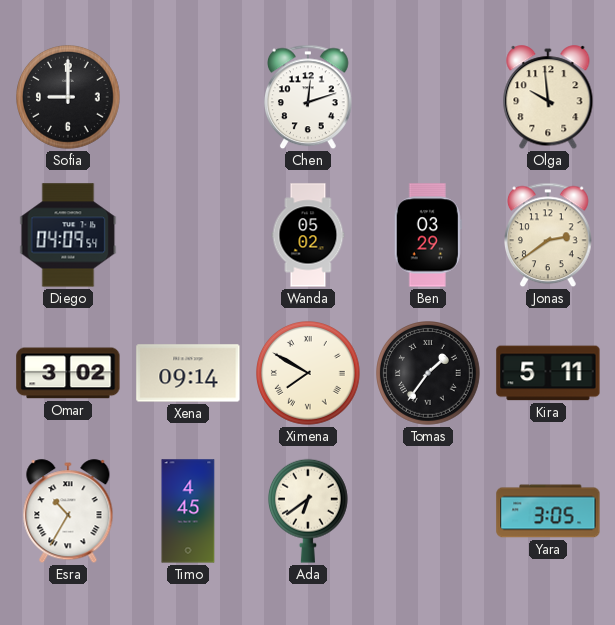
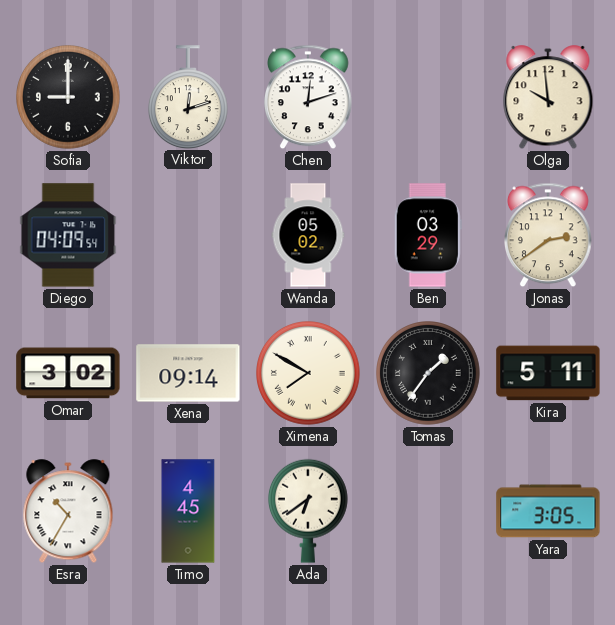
Viktor: none -> 12:12
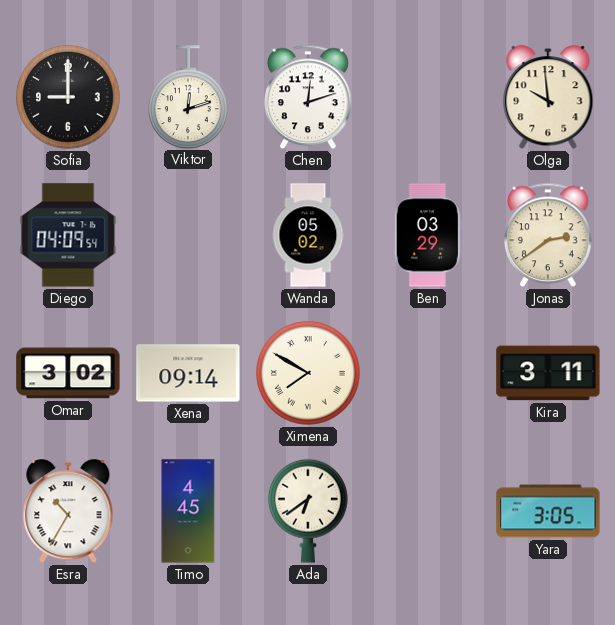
Tomas: 1:36 -> none
Kira: 5:11 -> 3:11
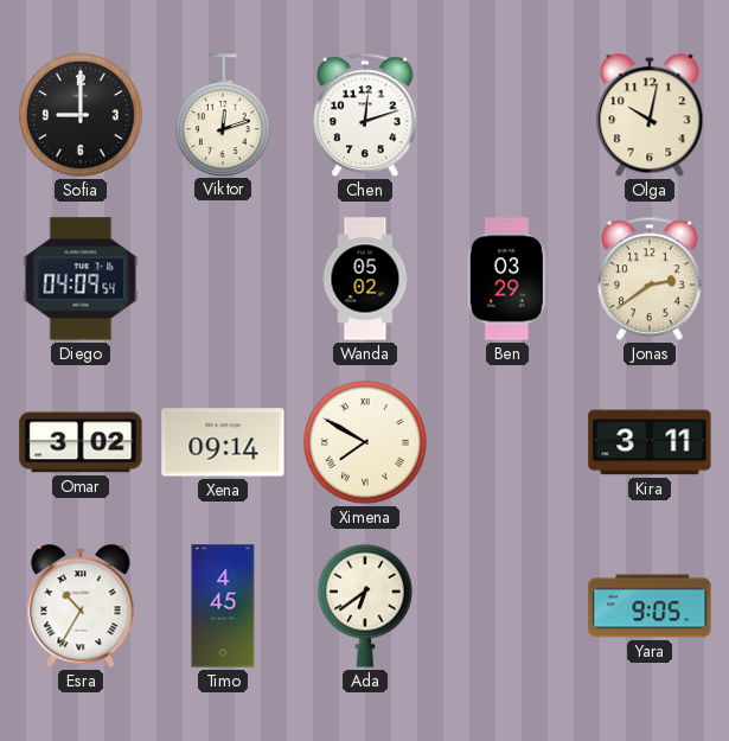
Olga: 9:59 -> 10:02
Yara: 3:05 -> 9:05
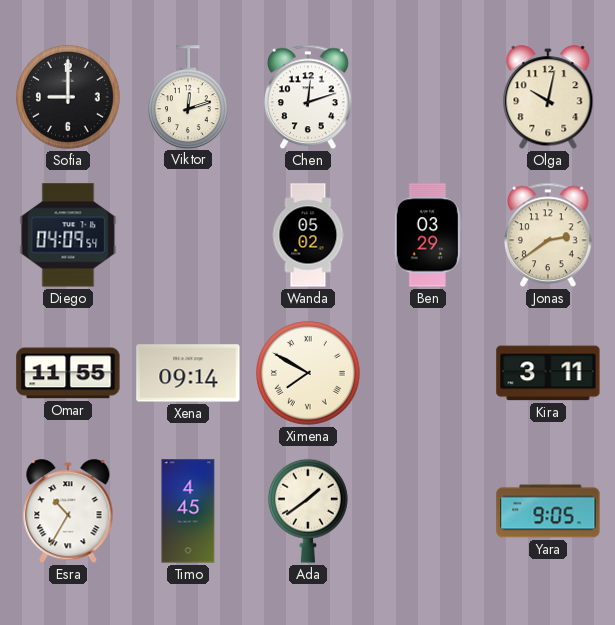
Omar: 3:02 -> 11:55
Ada: 6:39 -> 1:39
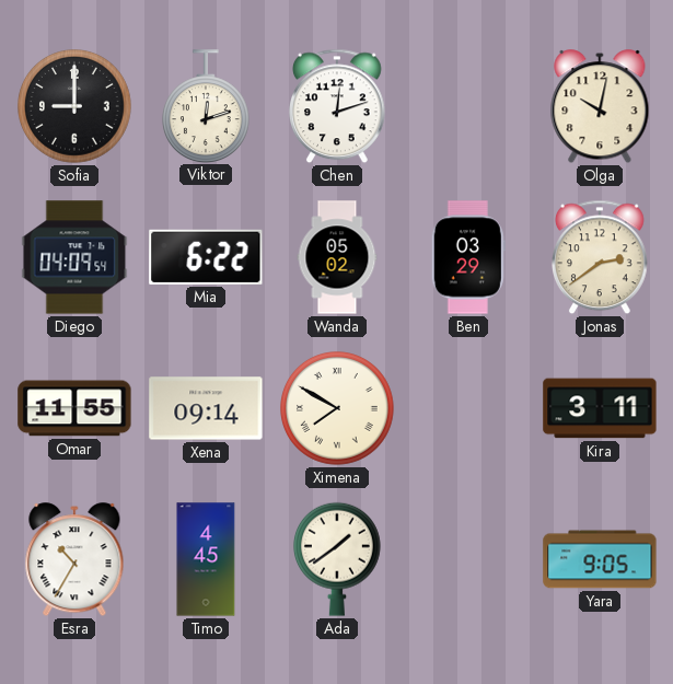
Mia: none -> 6:22
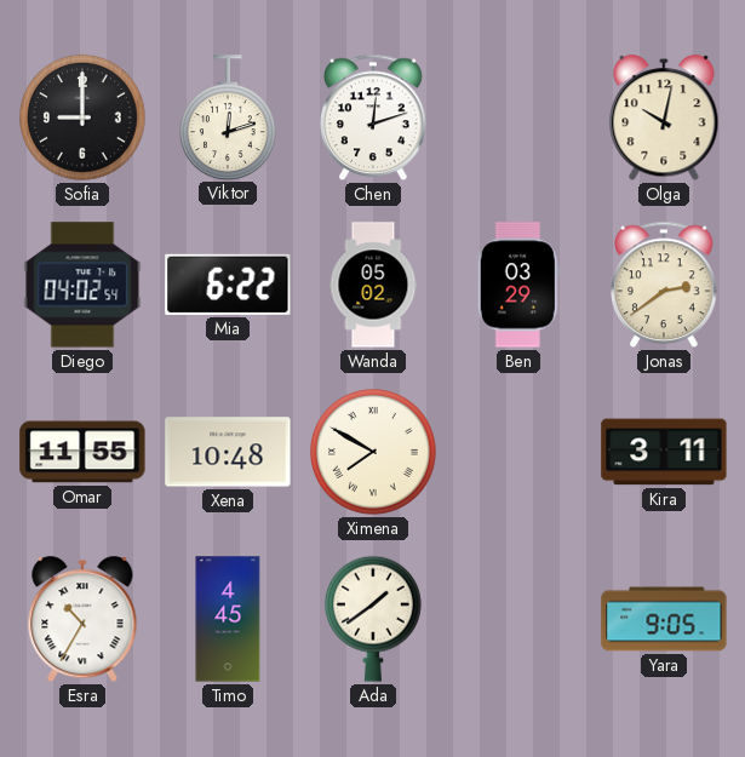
Diego: 04:09 -> 04:02
Xena: 09:14 -> 10:48
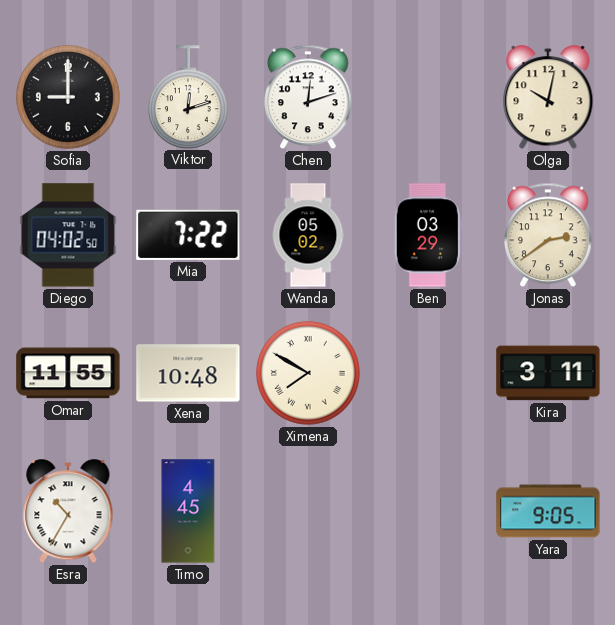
Diego: 04:02:54 -> 04:02:50
Mia: 6:22 -> 7:22
Ada: 1:39 -> none
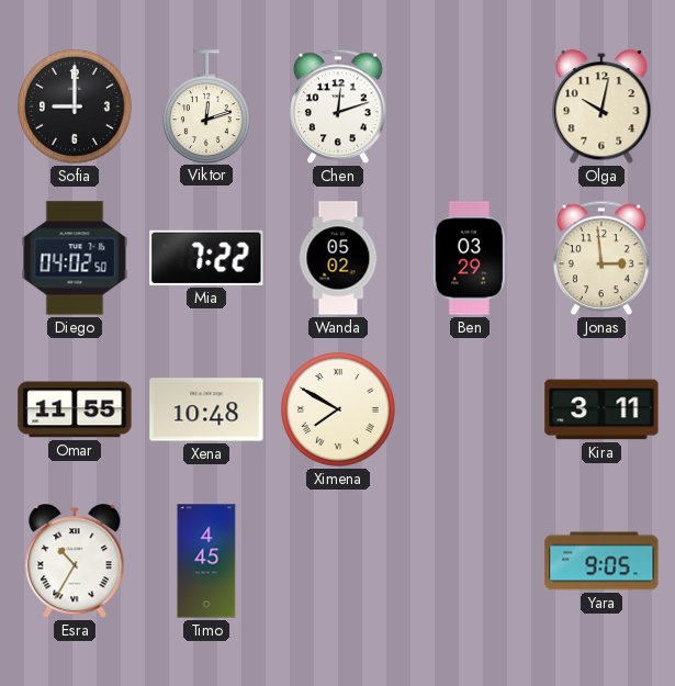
Jonas: 2:39 -> 2:59
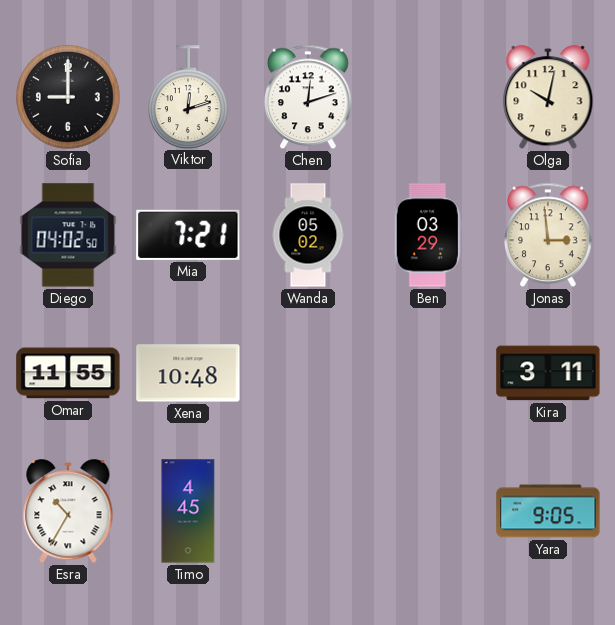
Mia: 7:22 -> 7:21
Ximena: 7:50 -> none
